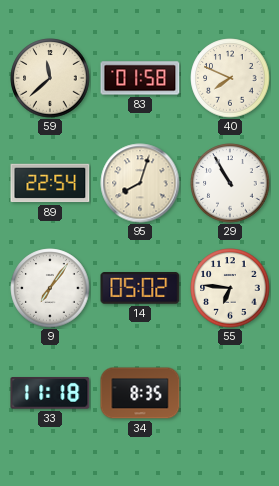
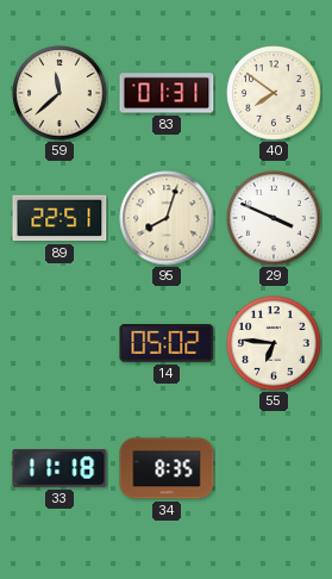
83: 01:58 -> 01:31
40: 7:49 -> 7:51
89: 22:54 -> 22:51
29: 10:55 -> 3:49
9: 7:06 -> none
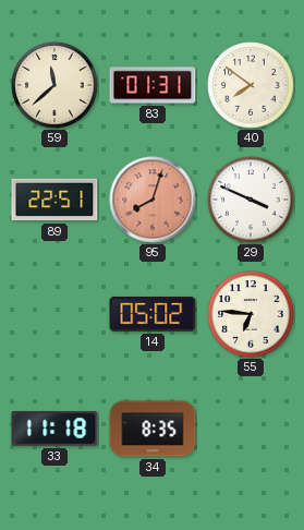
95 dial: cream -> salmon
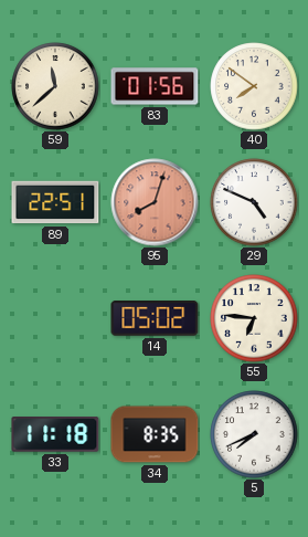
83: 01:31 -> 01:56
29: 3:49 -> 4:49
5: none -> 7:41
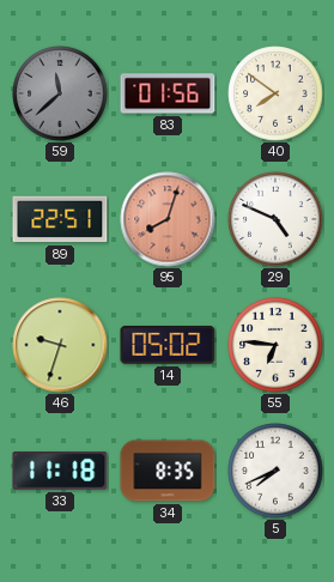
59 dial: cream -> grey
46: none -> 9:33
